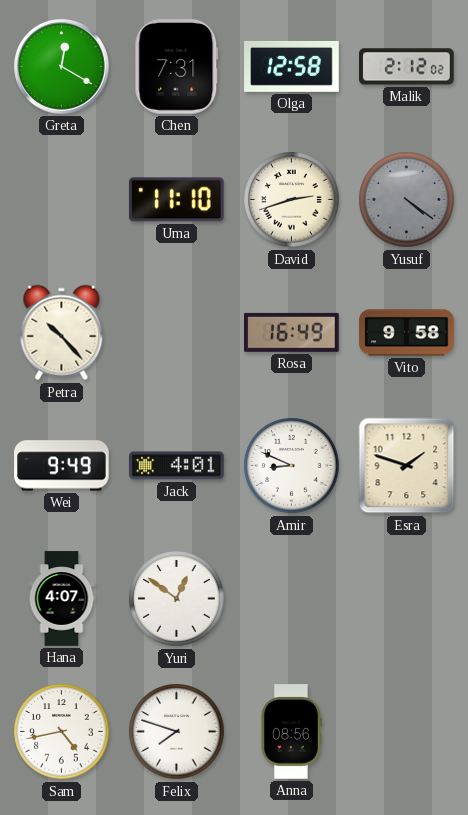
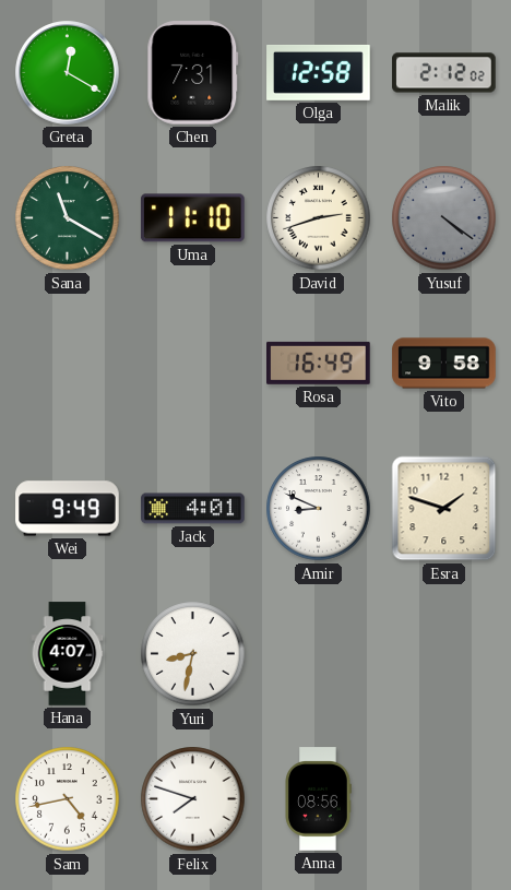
Sana: none -> 11:20
Petra: 10:23 -> none
Yuri: 12:51 -> 8:32
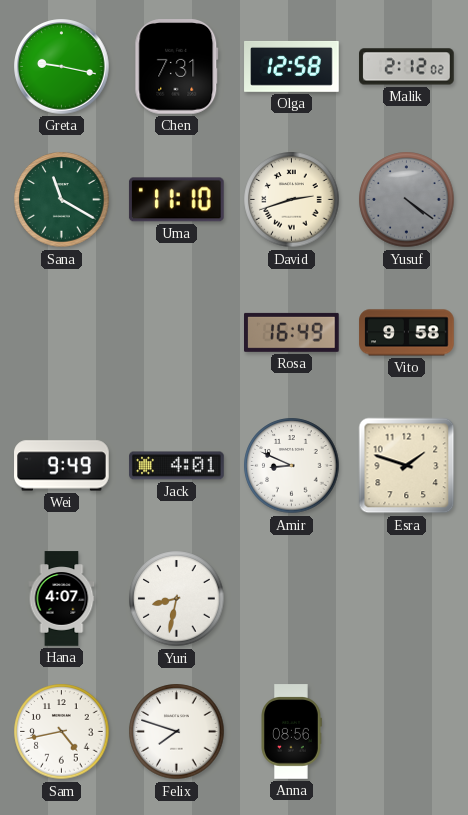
Greta: 12:20 -> 9:17
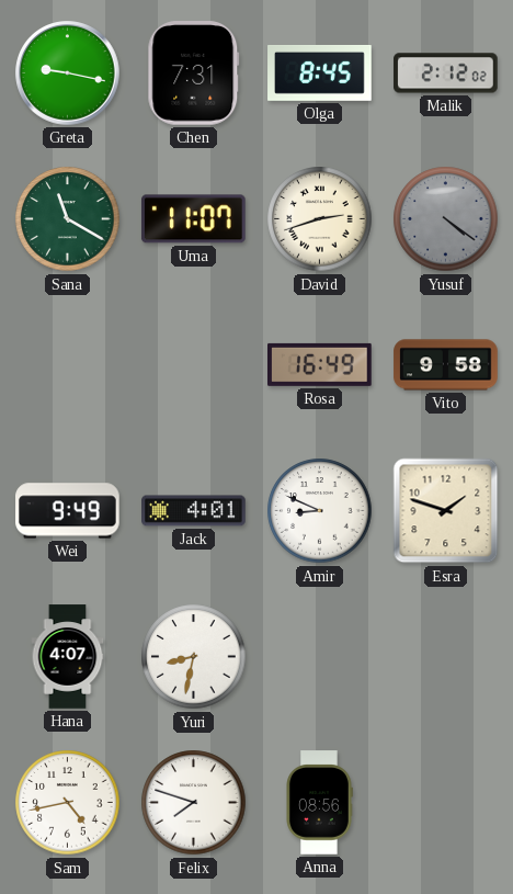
Olga: 12:58 -> 8:45
Uma: 11:10 -> 11:07
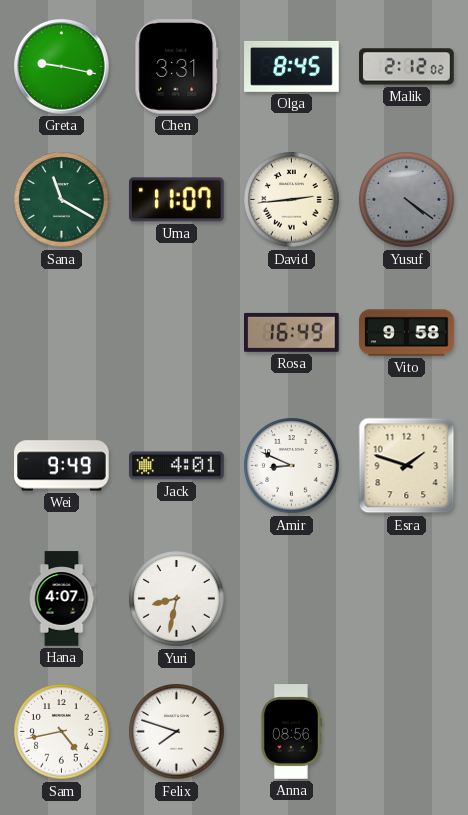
Chen: 7:31 -> 3:31
David: 2:42 -> 2:44
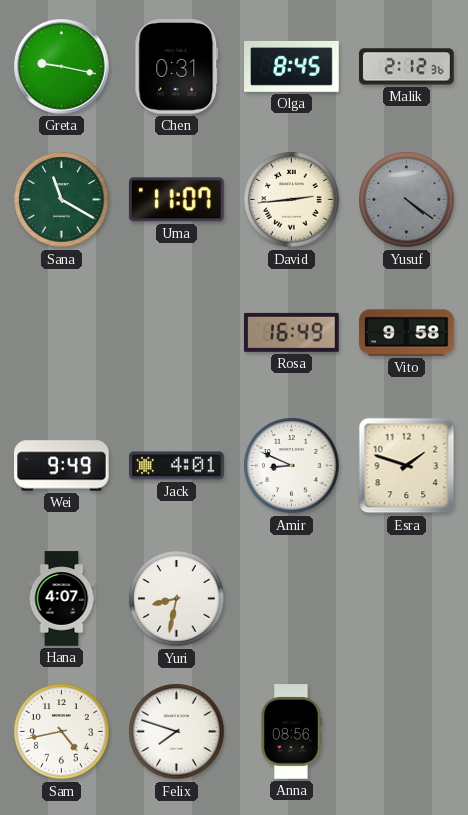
Chen: 3:31 -> 0:31
Malik: 2:12:02 -> 2:12:36
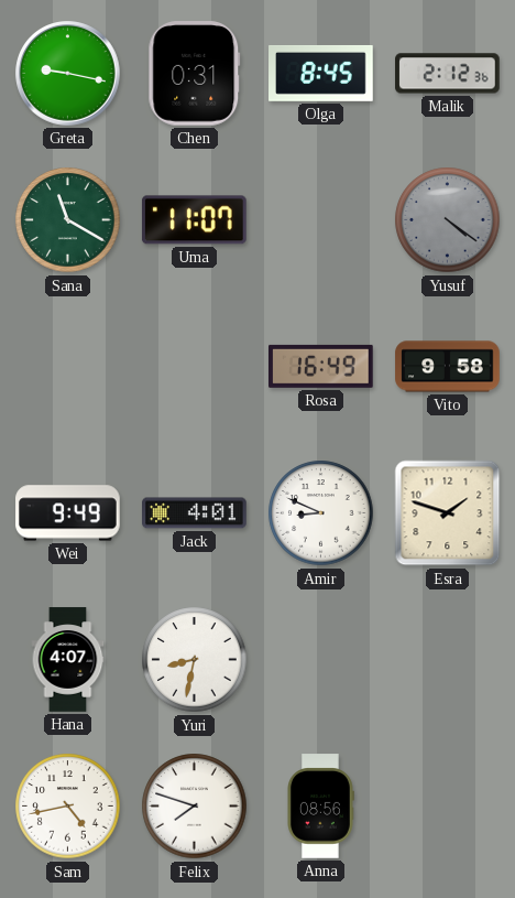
David: 2:44 -> none
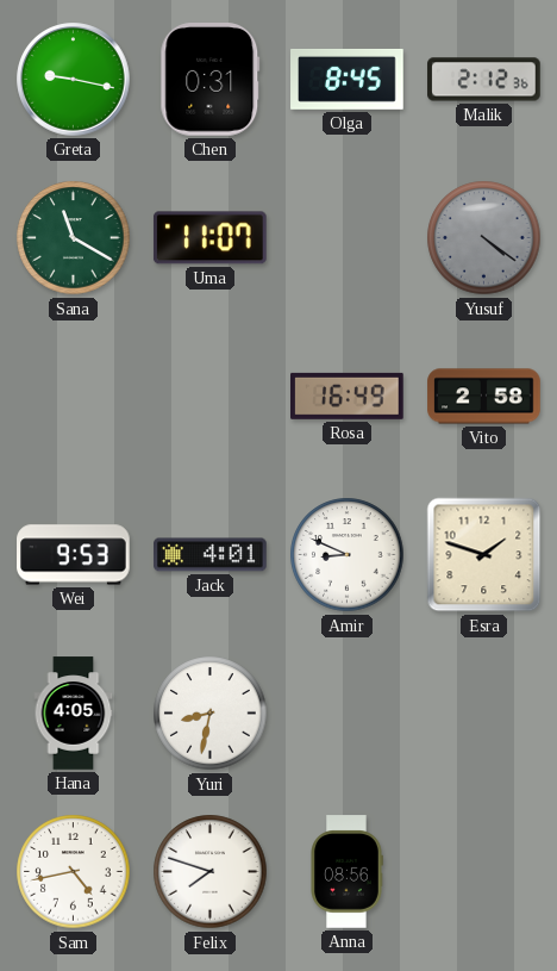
Vito: 9:58 -> 2:58
Wei: 9:49 -> 9:53
Hana: 4:07 -> 4:05
